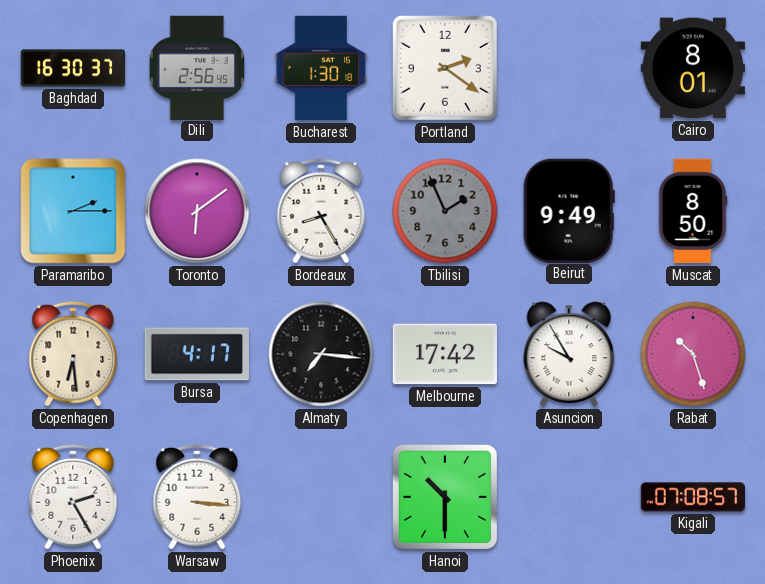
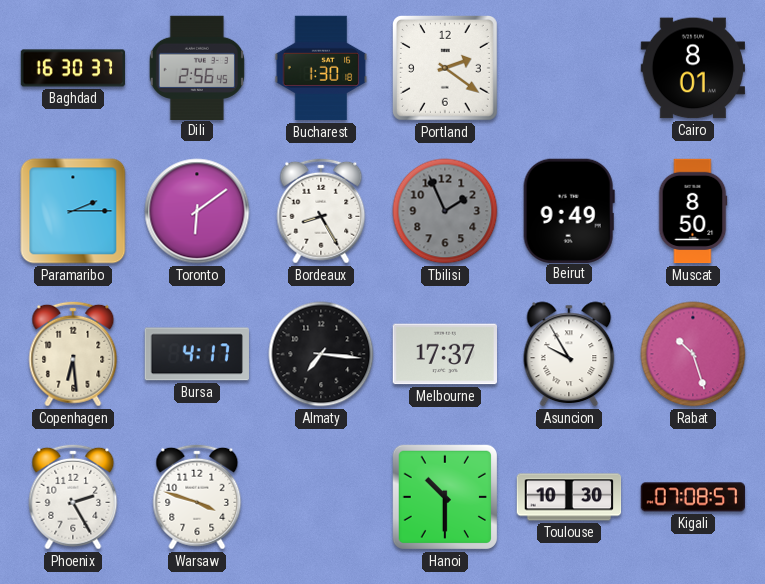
Melbourne: 17:42 -> 17:37
Warsaw: 3:16 -> 3:48
Toulouse: none -> 10:30
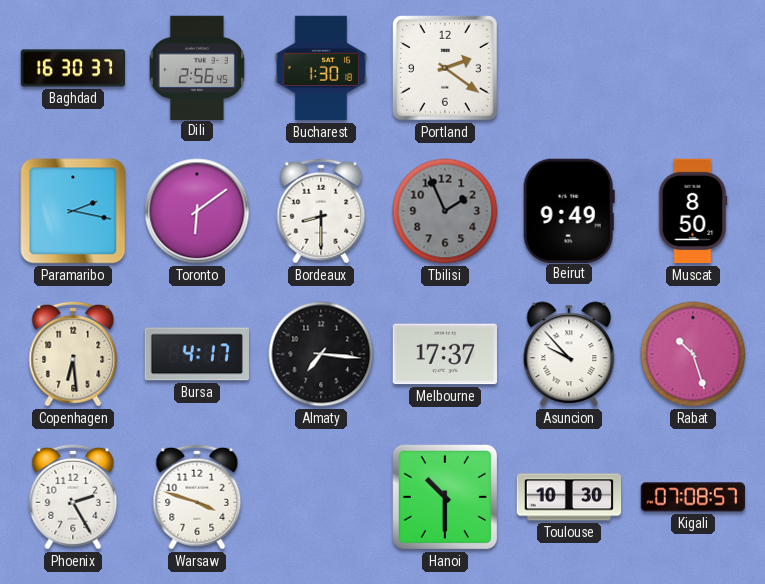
Cairo: 8:01 -> none
Paramaribo: 2:15 -> 2:17
Bordeaux: 8:25 -> 8:30
Asuncion: 9:55 -> 9:53
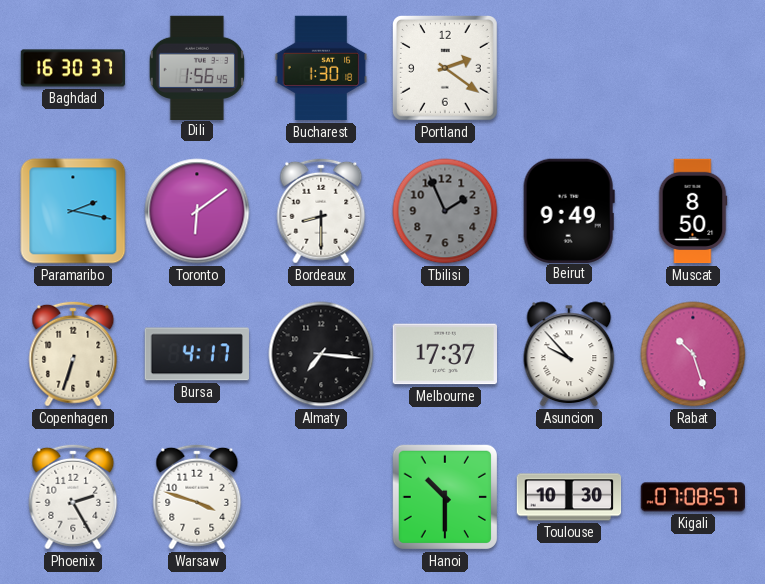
Dili: 2:56 -> 1:56
Copenhagen: 6:29 -> 6:33
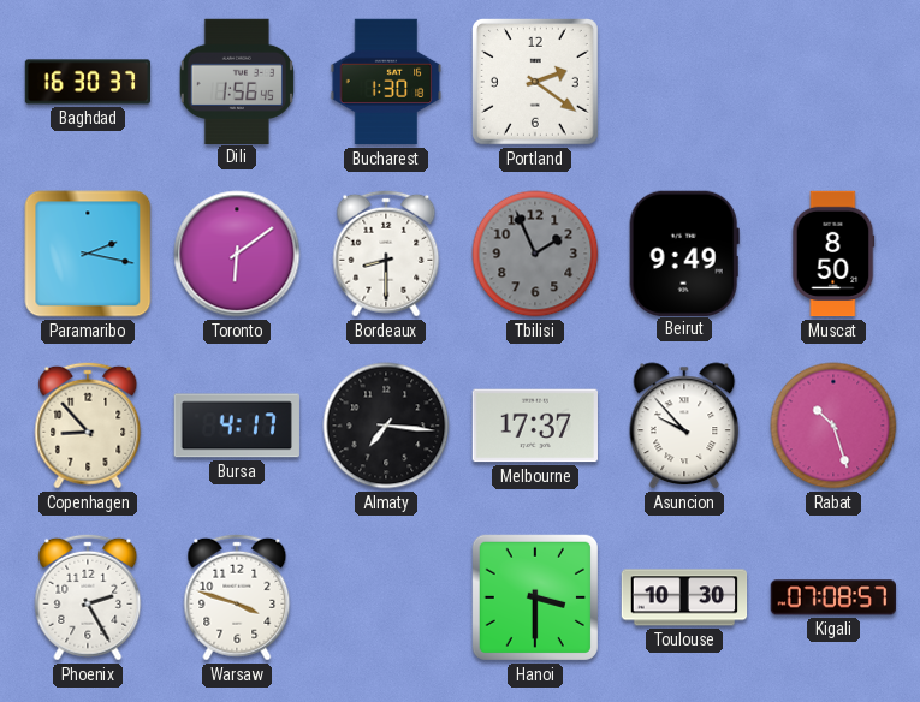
Copenhagen: 6:33 -> 8:53
Hanoi: 10:30 -> 3:30
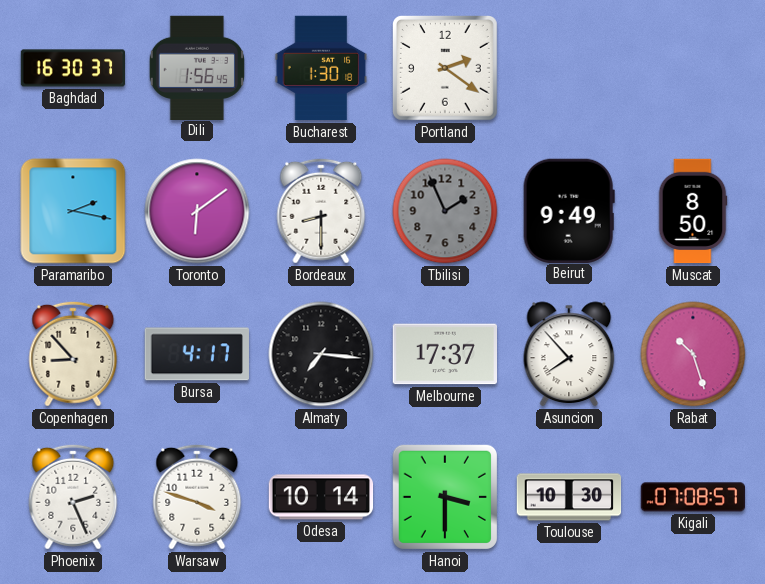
Asuncion: 9:53 -> 7:53
Phoenix: 2:25 -> 2:26
Odesa: none -> 10:14
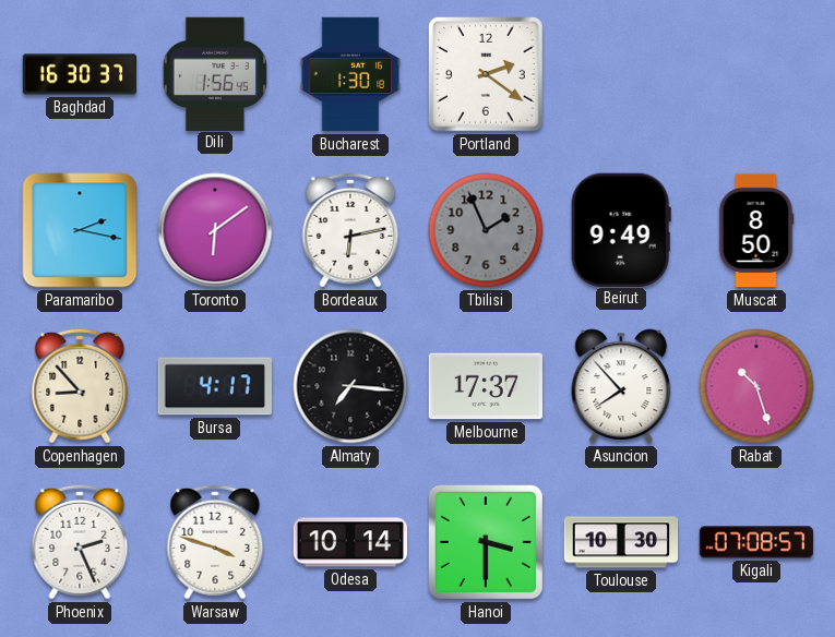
Bordeaux: 8:30 -> 6:13
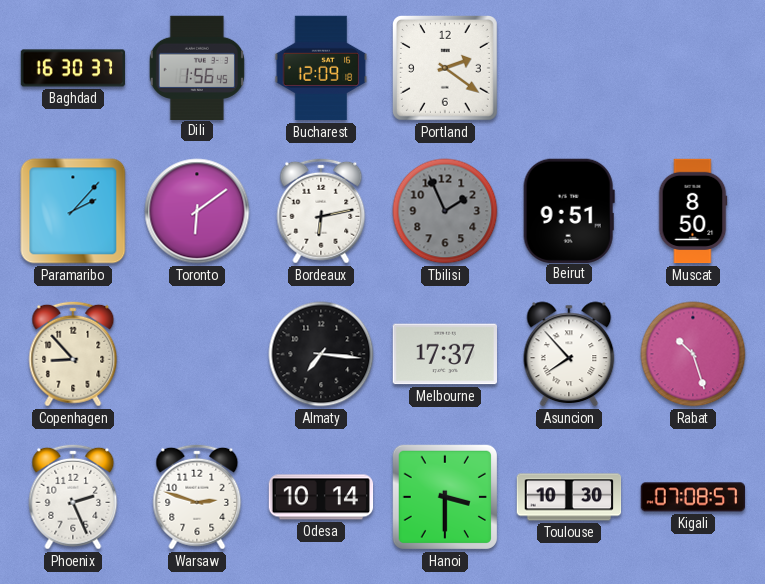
Bucharest: 1:30 -> 12:09
Paramaribo: 2:17 -> 2:07
Beirut: 9:49 -> 9:51
Bursa: 4:17 -> none
Warsaw: 3:48 -> 2:48
